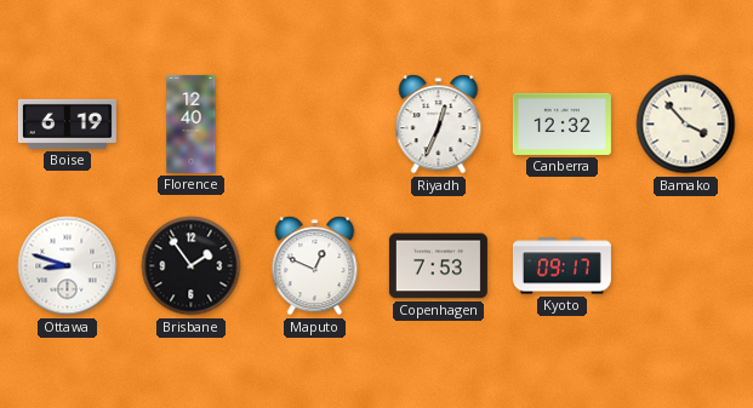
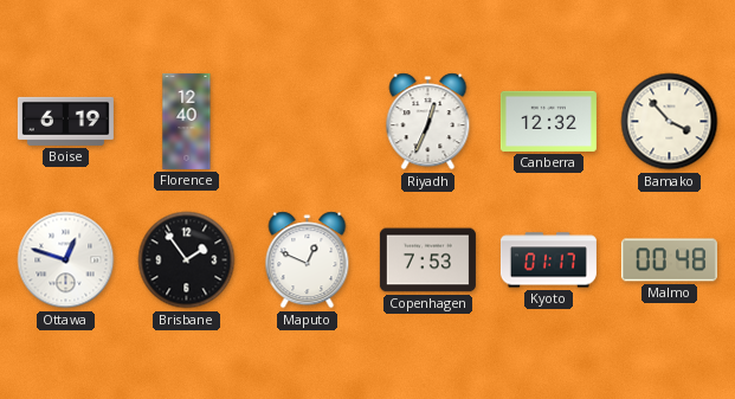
Ottawa: 8:48 -> 12:48
Kyoto: 09:17 -> 01:17
Malmo: none -> 00:48
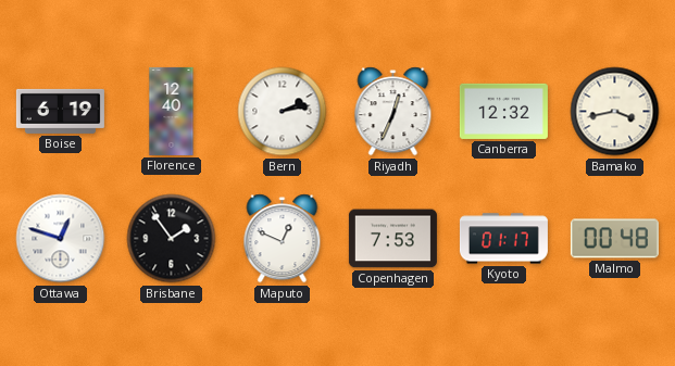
Bern: none -> 2:13
Bamako: 3:53 -> 3:43
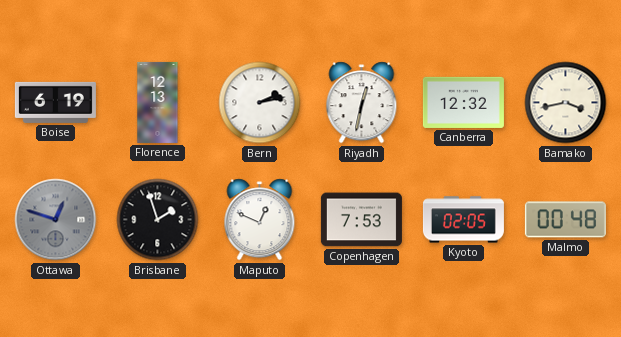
Florence: 12:40 -> 12:13
Riyadh: 12:34 -> 12:32
Ottawa dial: white -> grey
Brisbane: 1:54 -> 1:57
Kyoto: 01:17 -> 02:05
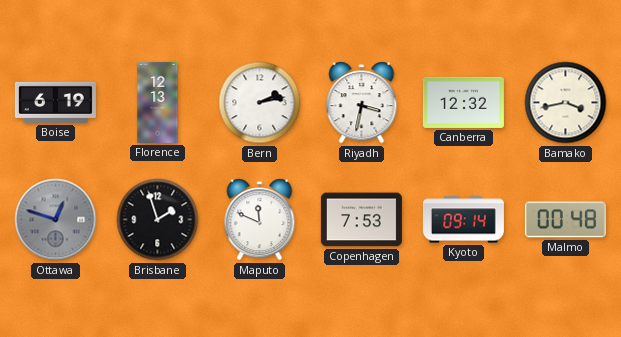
Riyadh: 12:32 -> 3:32
Maputo: 12:49 -> 11:49
Kyoto: 02:05 -> 09:14
